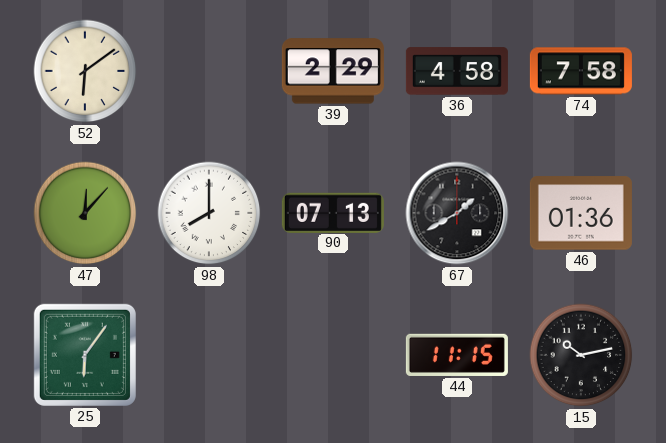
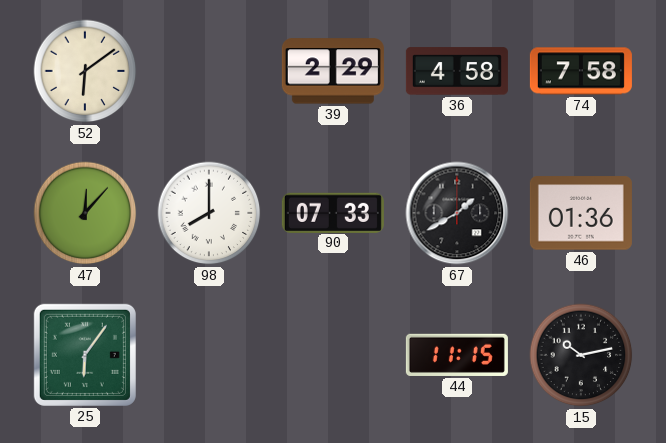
90: 07:13 -> 07:33
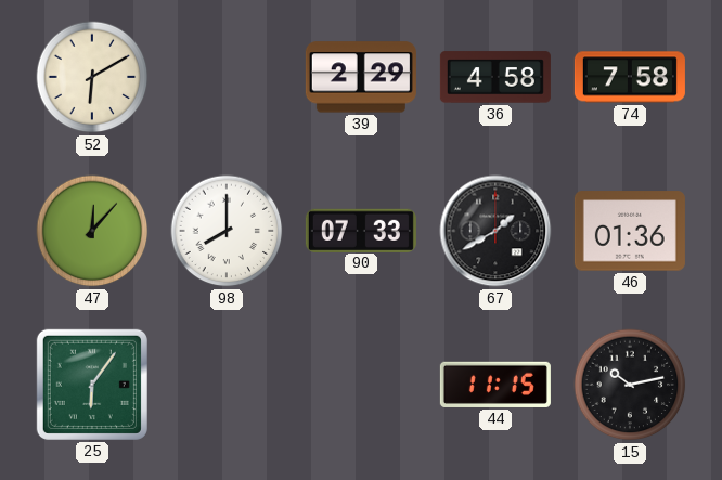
52: 6:09 -> 6:10
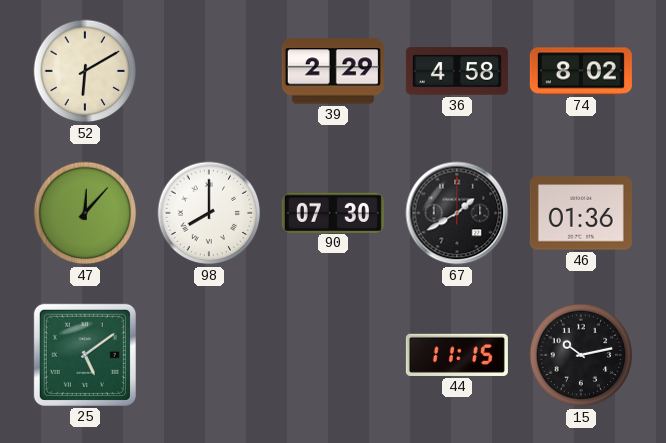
74: 7:58 -> 8:02
90: 07:33 -> 07:30
25: 6:06 -> 5:09
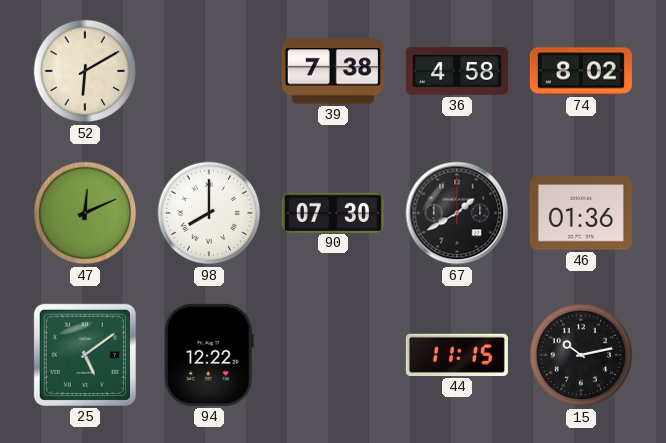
39: 2:29 -> 7:38
47: 12:07 -> 12:11
94: none -> 12:22
